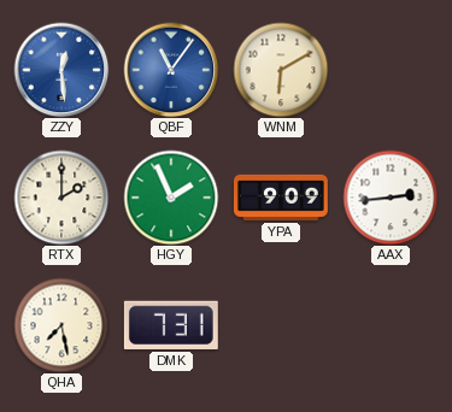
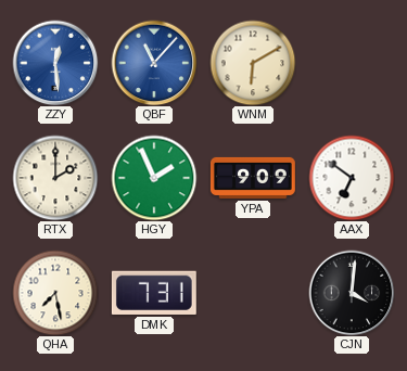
QBF: 11:06 -> 11:07
AAX: 2:44 -> 6:51
CJN: none -> 4:01
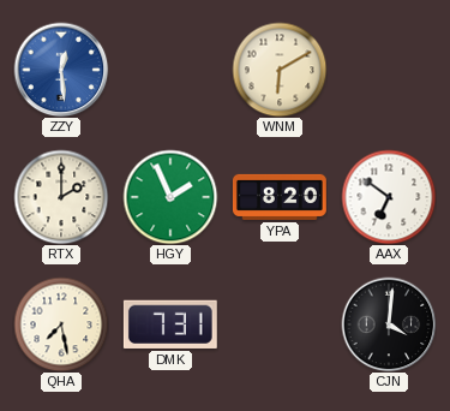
QBF: 11:07 -> none
YPA: 9:09 -> 8:20
